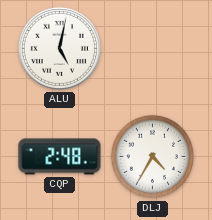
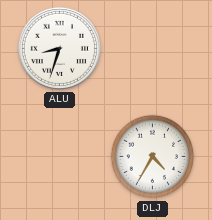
ALU: 5:02 -> 8:33
CQP: 2:48 -> none
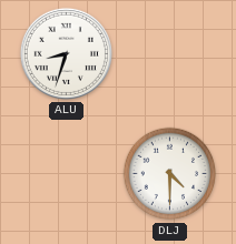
DLJ: 4:35 -> 4:30
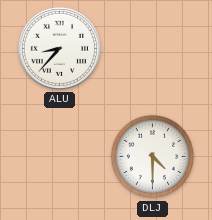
ALU: 8:33 -> 8:37
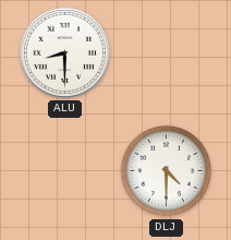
ALU: 8:37 -> 8:30
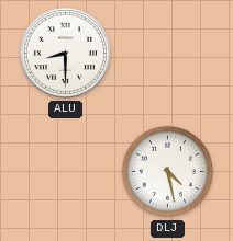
DLJ: 4:30 -> 4:28
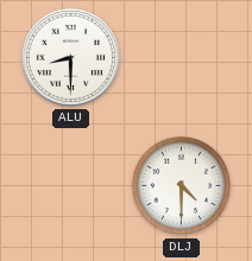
DLJ: 4:28 -> 4:30
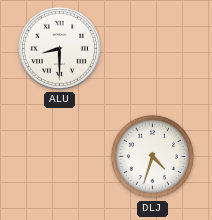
DLJ: 4:30 -> 4:33
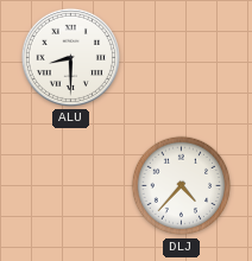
DLJ: 4:33 -> 4:37
